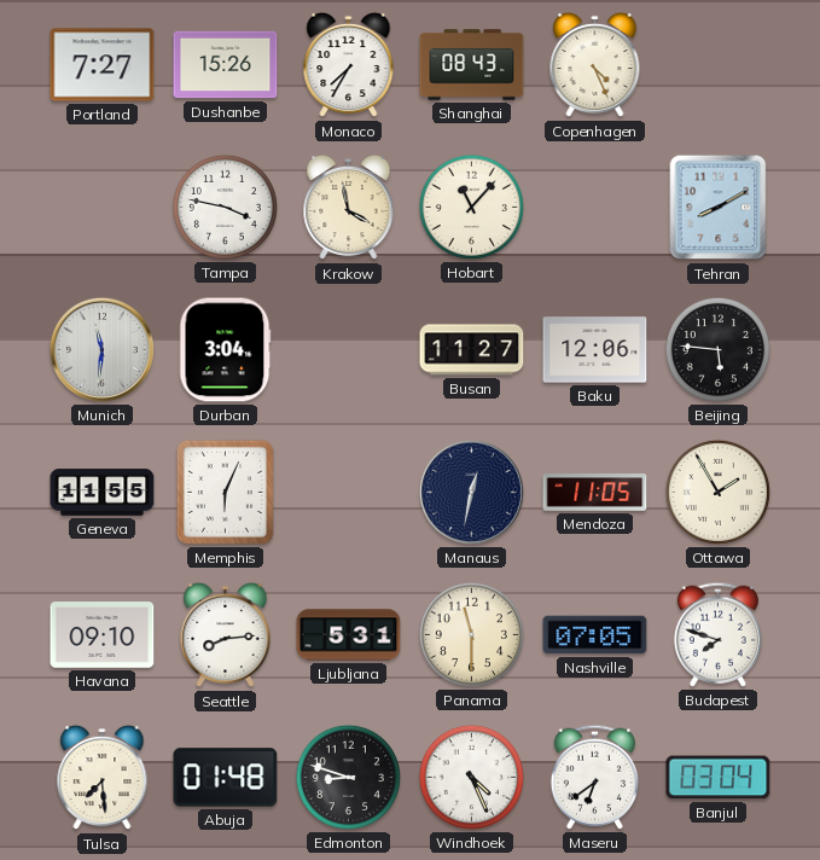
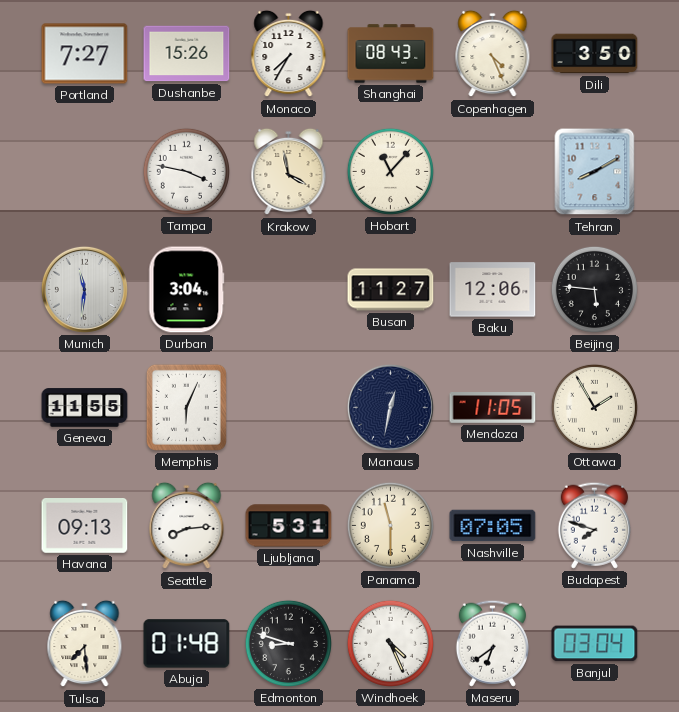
Dili: none -> 3:50
Havana: 09:10 -> 09:13
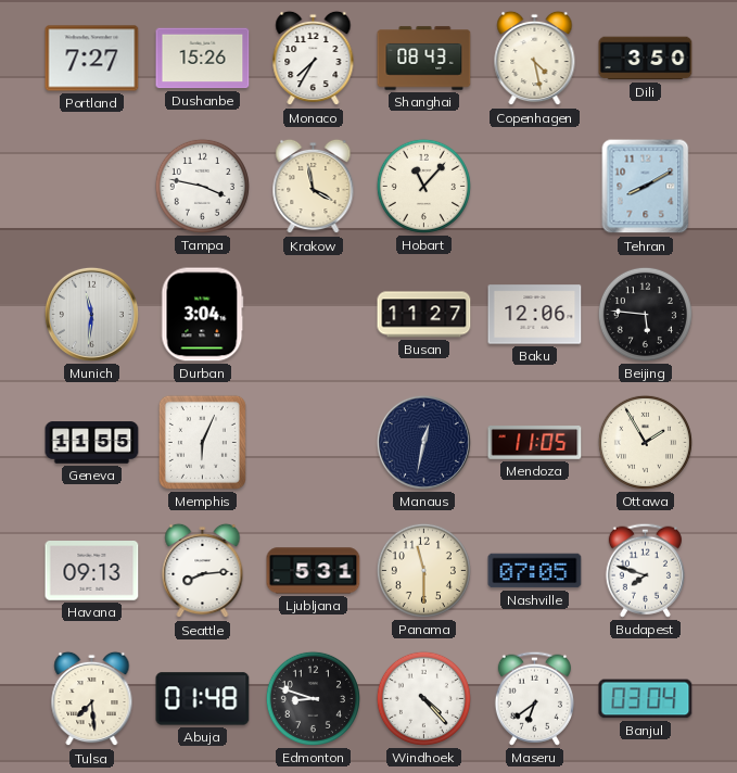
Copenhagen: 4:26 -> 4:28
Windhoek: 4:26 -> 4:23
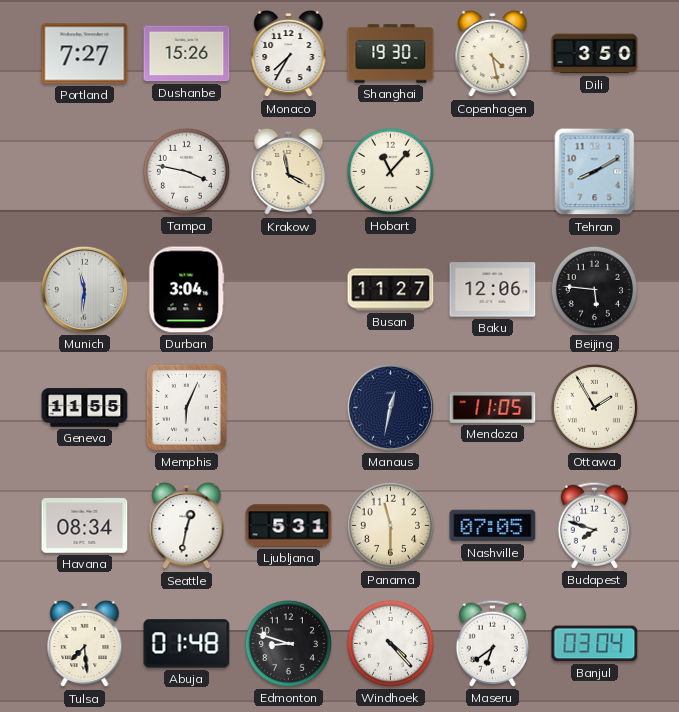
Shanghai: 08:43 -> 19:30
Havana: 09:13 -> 08:34
Seattle: 8:14 -> 12:32
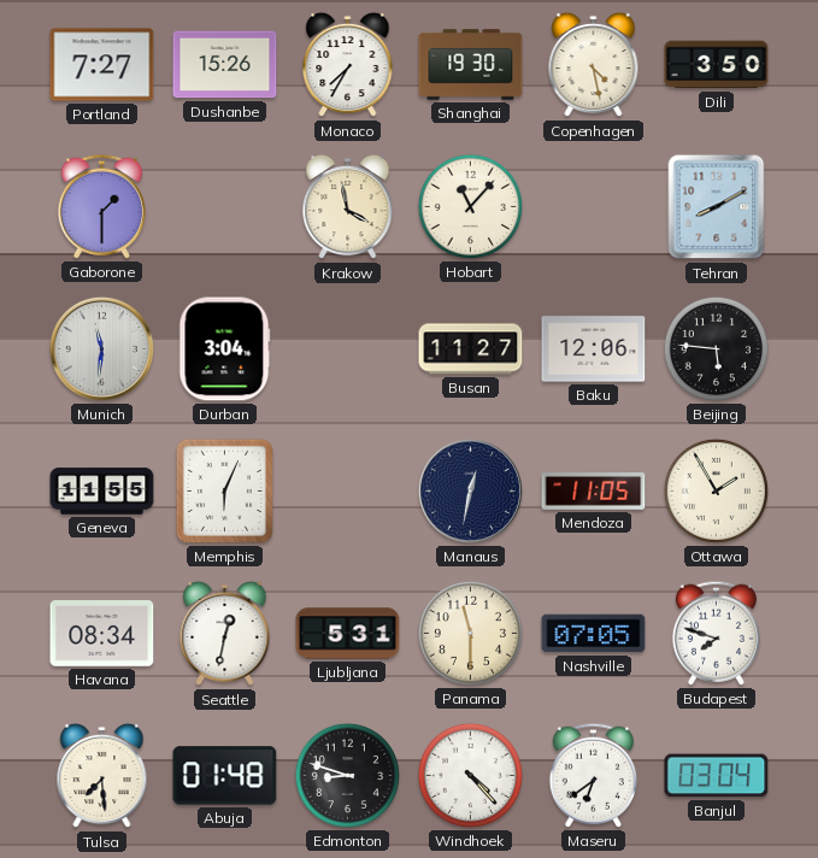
Gaborone: none -> 1:30
Tampa: 3:47 -> none
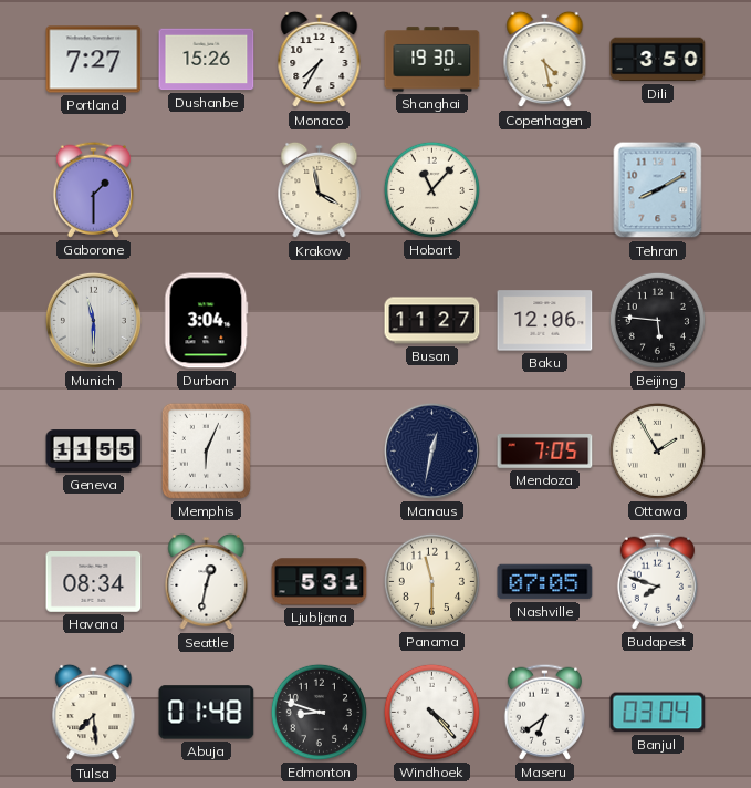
Munich: 11:31 -> 11:30
Mendoza: 11:05 -> 7:05
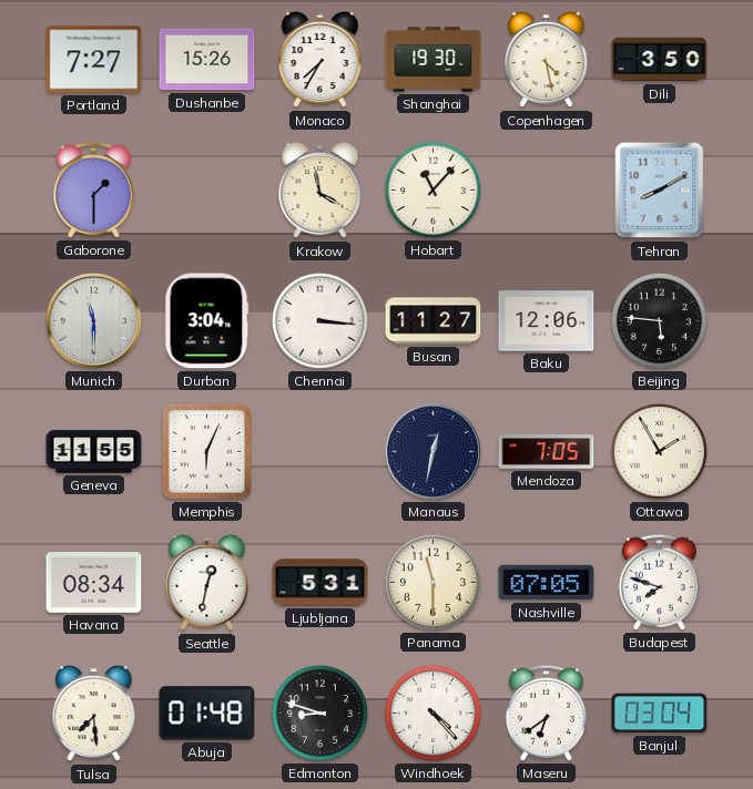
Chennai: none -> 3:16
